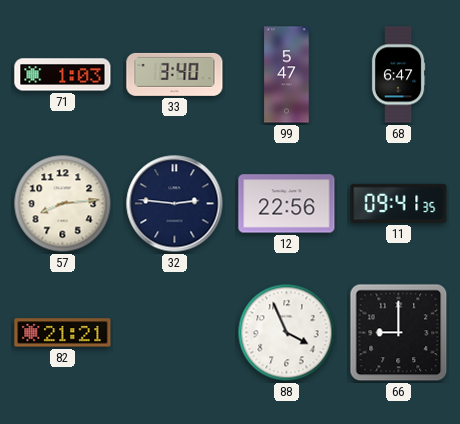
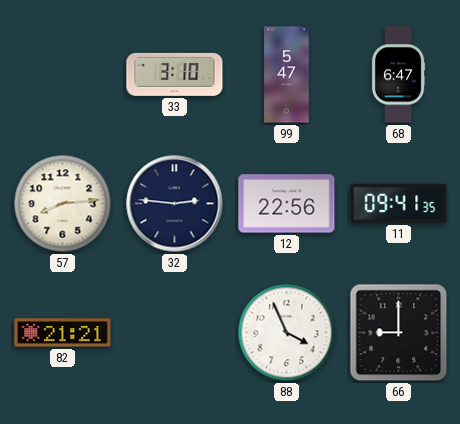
71: 1:03 -> none
33: 3:40 -> 3:10
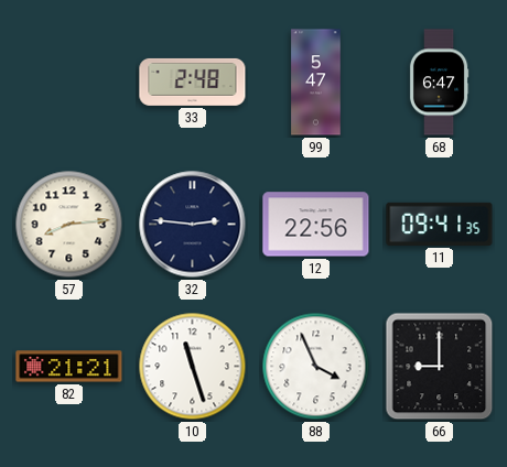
33: 3:10 -> 2:48
10: none -> 11:27
